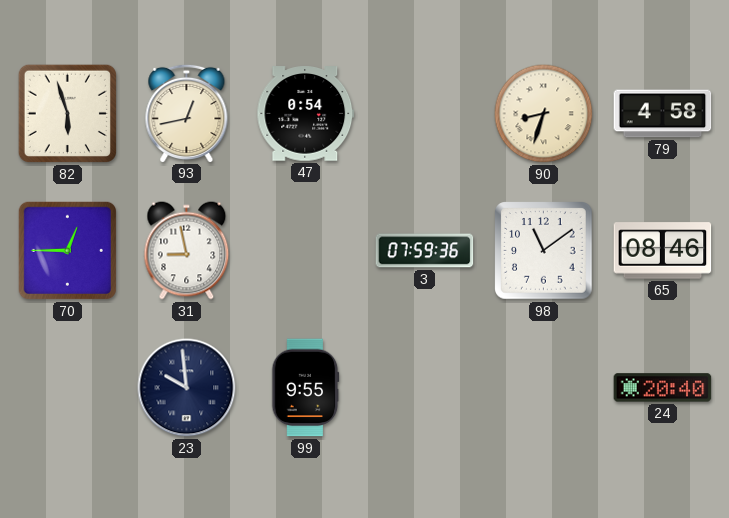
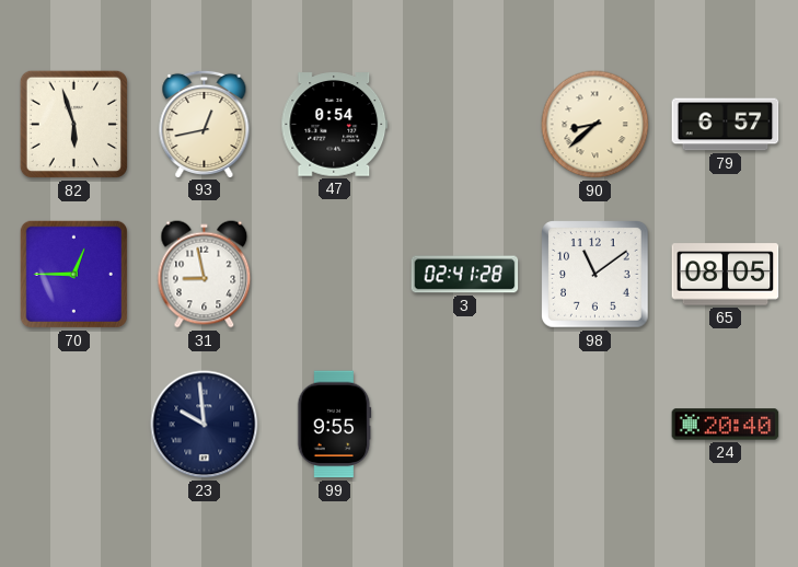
90: 8:33 -> 8:38
79: 4:58 -> 6:57
3: 07:59 -> 02:41
65: 08:46 -> 08:05
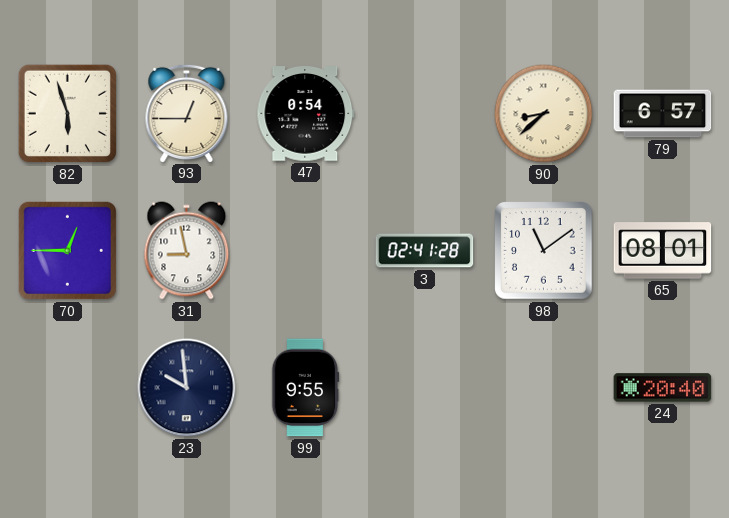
93: 12:43 -> 12:45
65: 08:05 -> 08:01
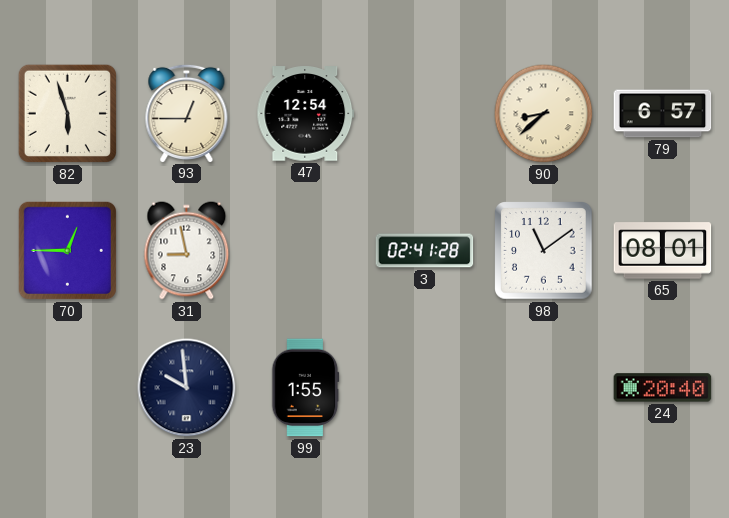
47: 0:54 -> 12:54
99: 9:55 -> 1:55
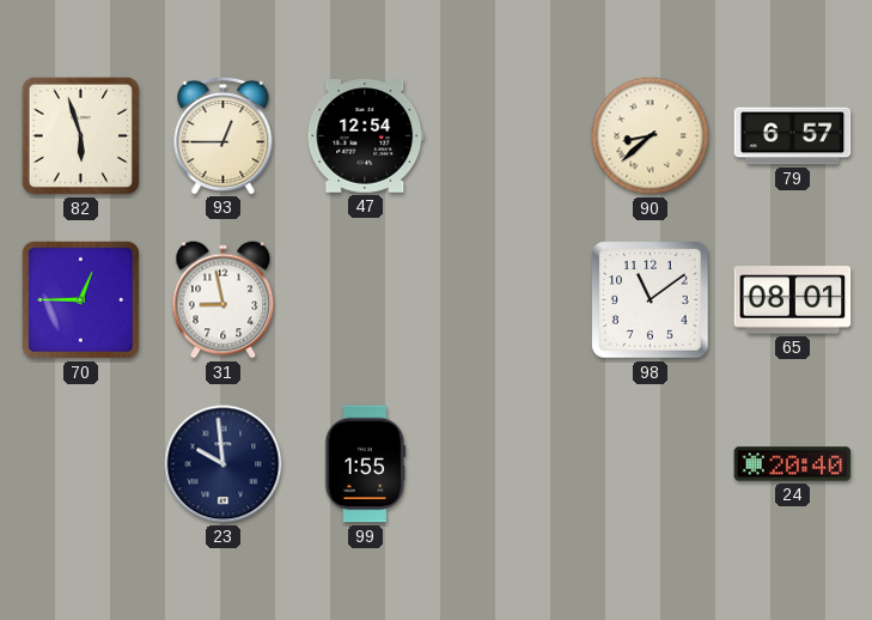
3: 02:41 -> none
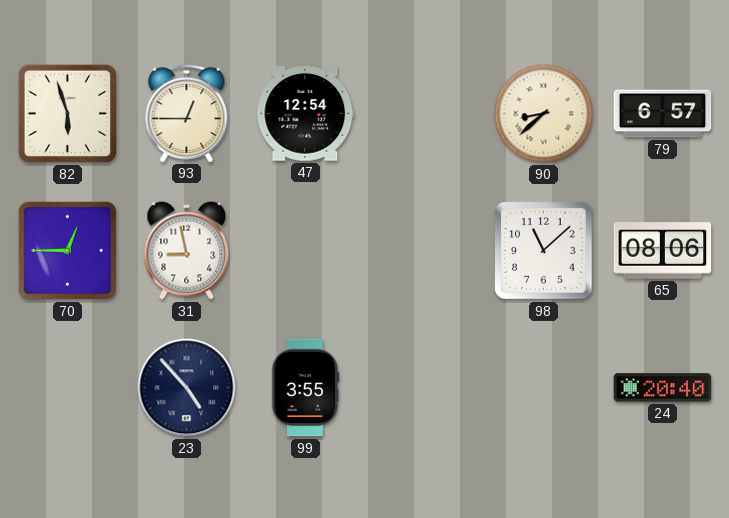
98: 11:09 -> 11:08
65: 08:01 -> 08:06
23: 9:59 -> 4:53
99: 1:55 -> 3:55
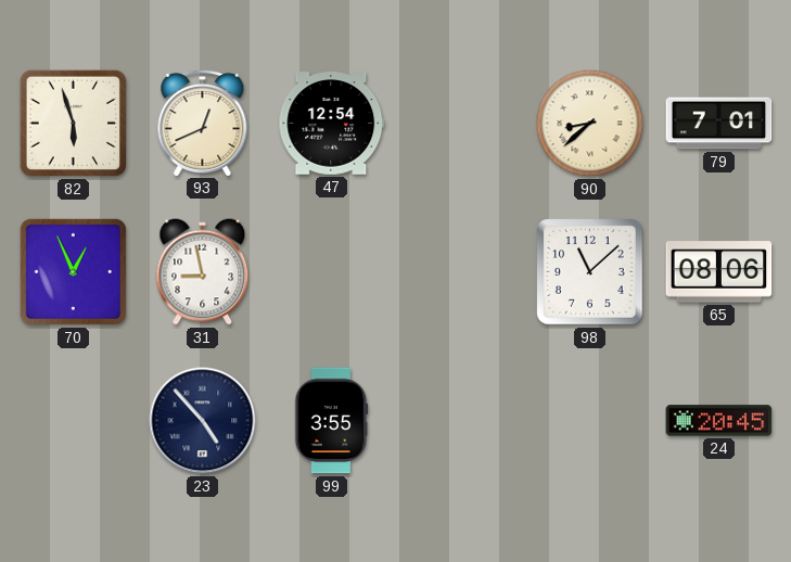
93: 12:45 -> 12:41
79: 6:57 -> 7:01
70: 12:45 -> 12:56
24: 20:40 -> 20:45
